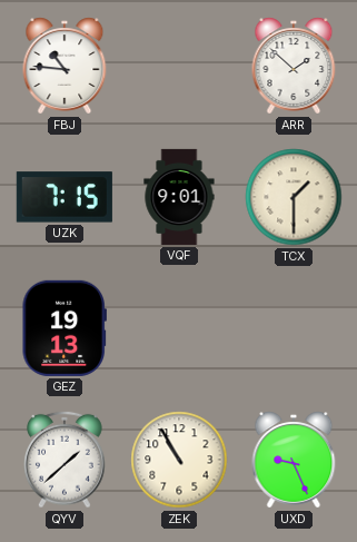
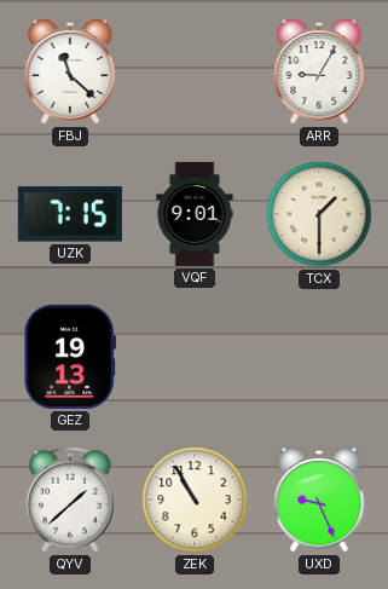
FBJ: 10:46 -> 11:22
ARR: 1:52 -> 9:05
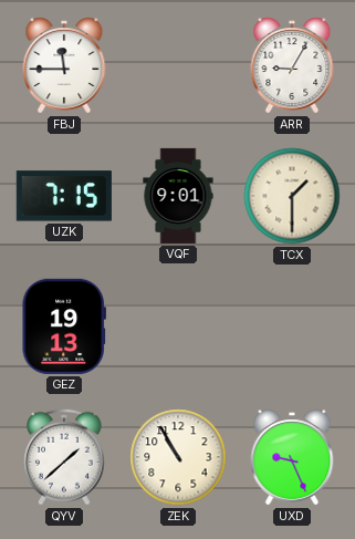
FBJ: 11:22 -> 11:45
